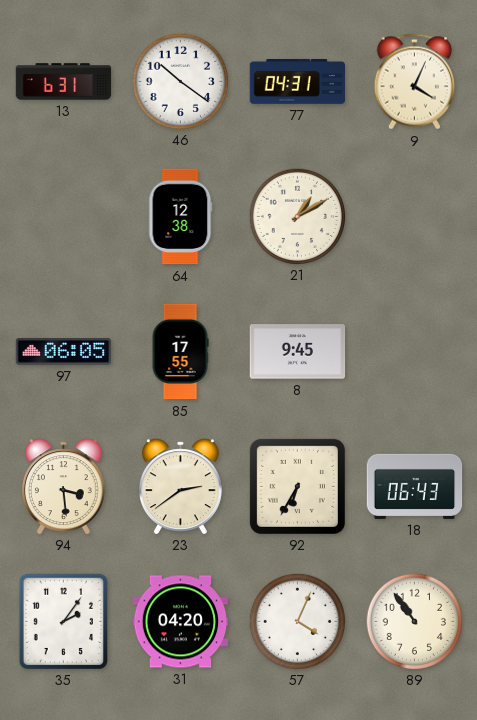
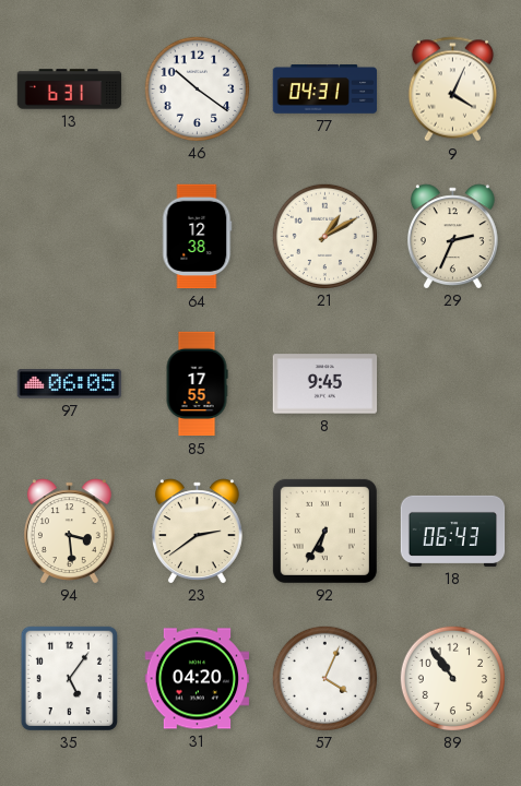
29: none -> 2:34
35: 2:06 -> 5:06
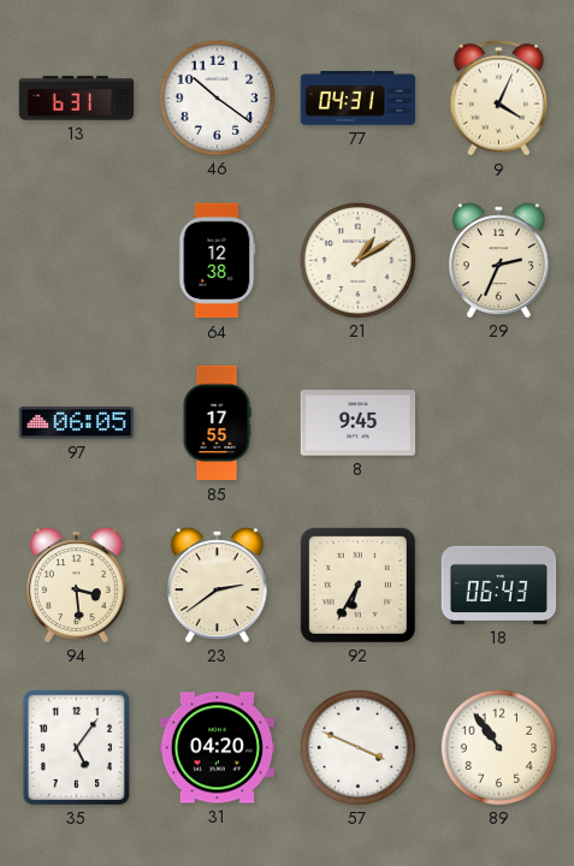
57: 4:04 -> 3:49
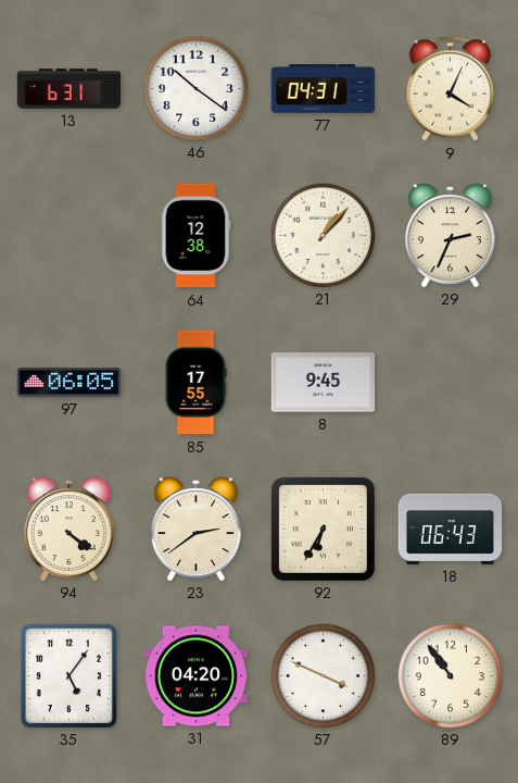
21: 1:10 -> 1:07
94: 3:29 -> 4:21
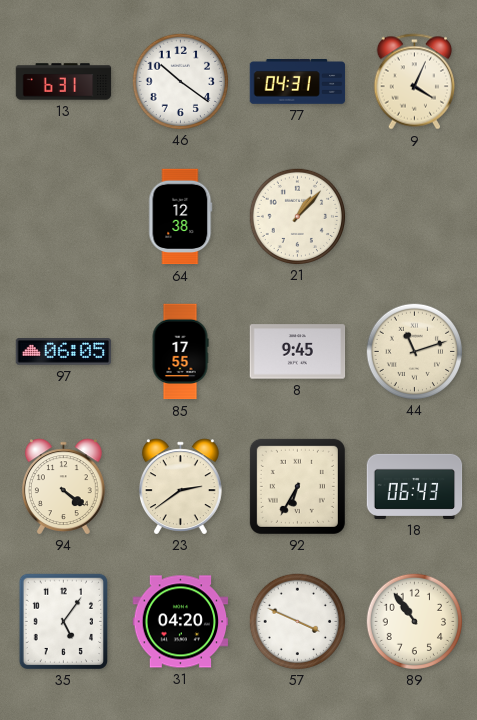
29: 2:34 -> none
44: none -> 11:12
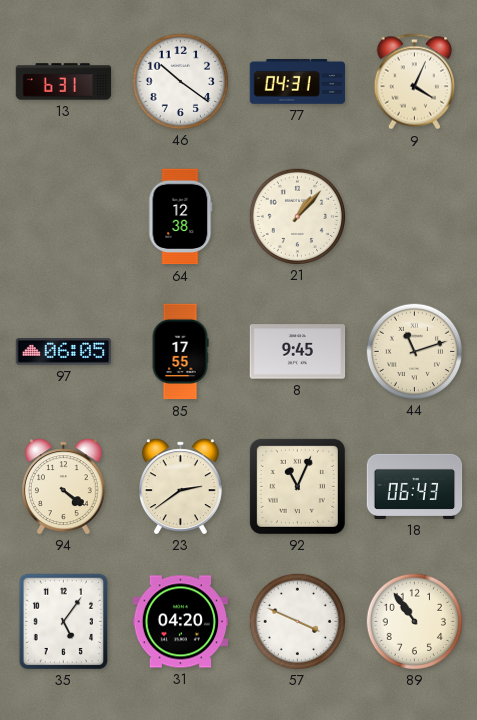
92: 6:35 -> 11:04
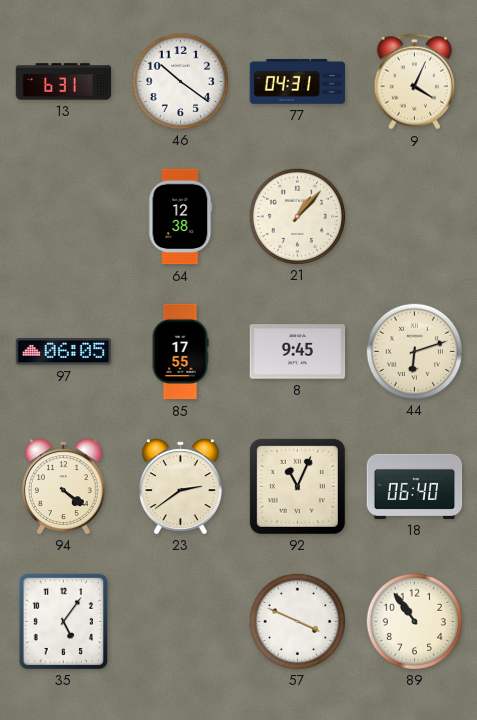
44: 11:12 -> 6:12
18: 06:43 -> 06:40
31: 04:20 -> none
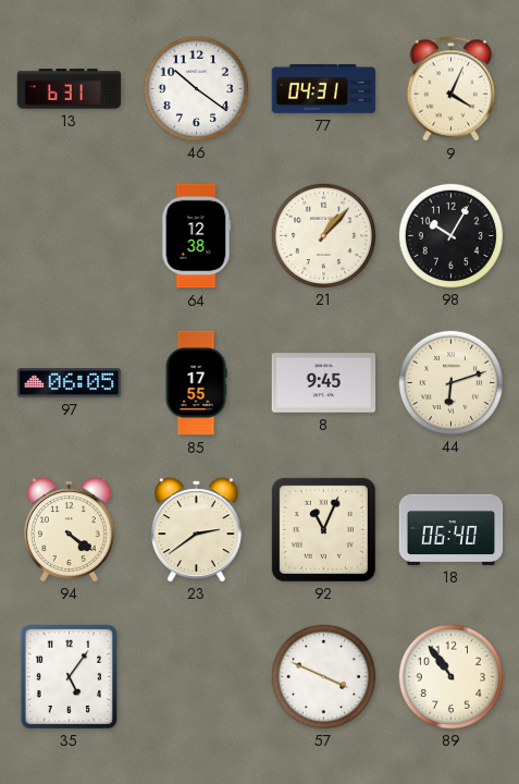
98: none -> 10:05
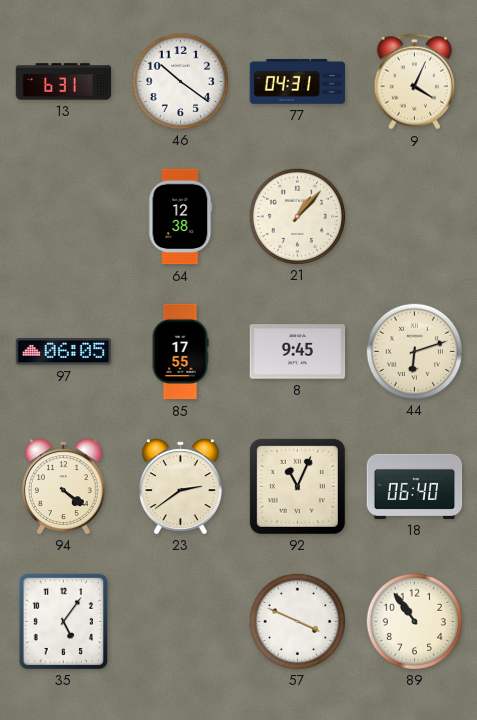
98: 10:05 -> none
